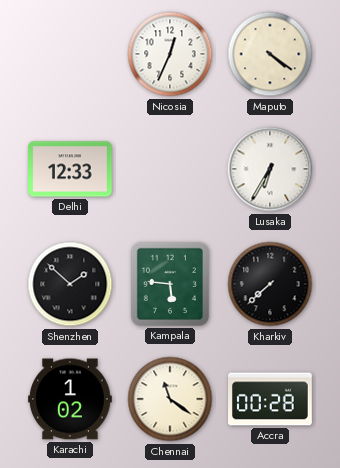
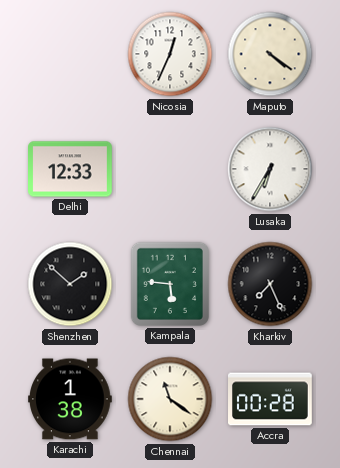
Kharkiv: 7:38 -> 7:26
Karachi: 1:02 -> 1:38
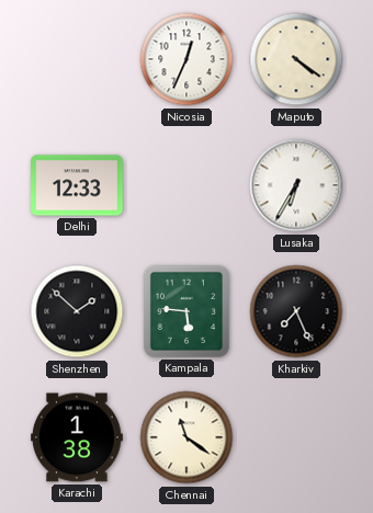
Accra: 00:28 -> none
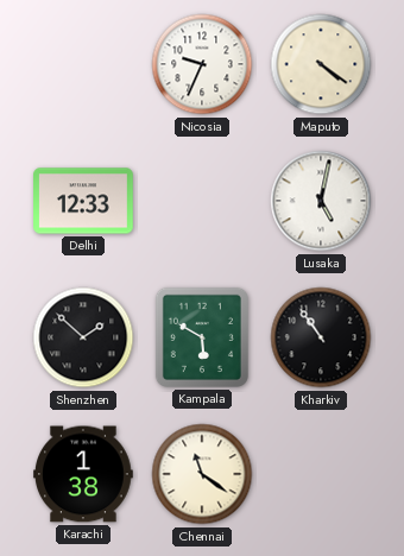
Nicosia: 12:34 -> 9:34
Lusaka: 6:35 -> 5:02
Kampala: 5:46 -> 5:50
Kharkiv: 7:26 -> 10:54
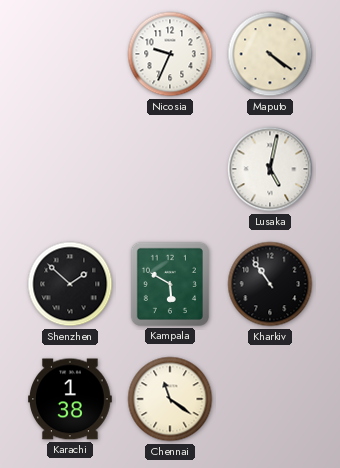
Delhi: 12:33 -> none
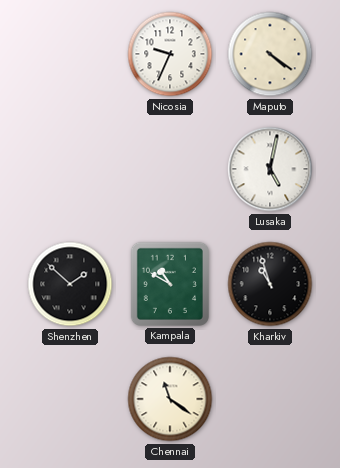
Kampala: 5:50 -> 10:50
Kharkiv: 10:54 -> 10:57
Karachi: 1:38 -> none
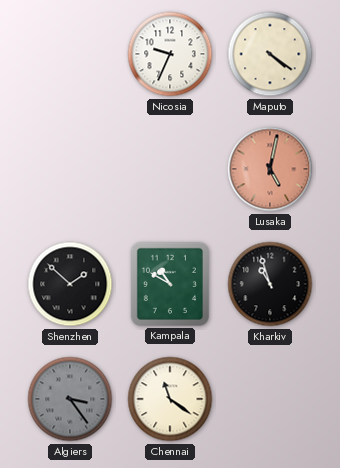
Lusaka dial: white -> salmon
Algiers: none -> 3:24
